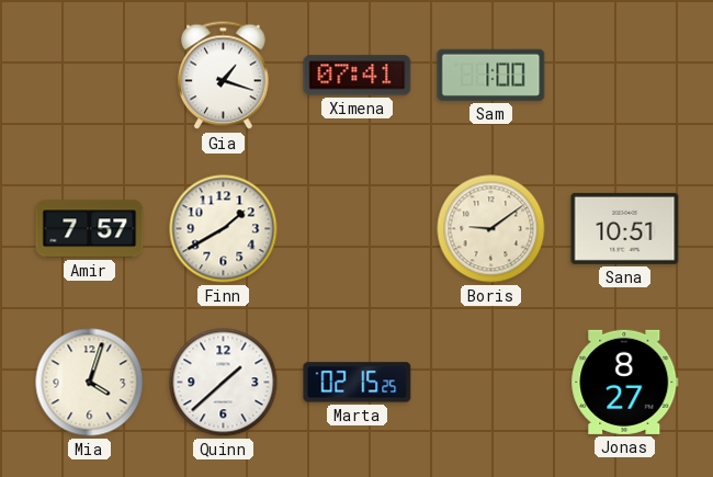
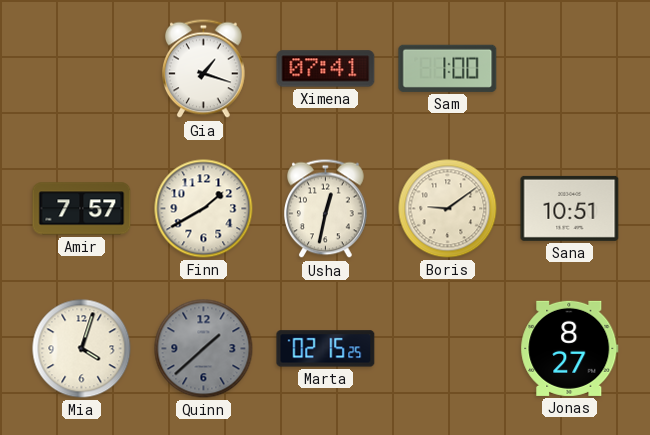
Usha: none -> 12:32
Quinn dial: white -> grey
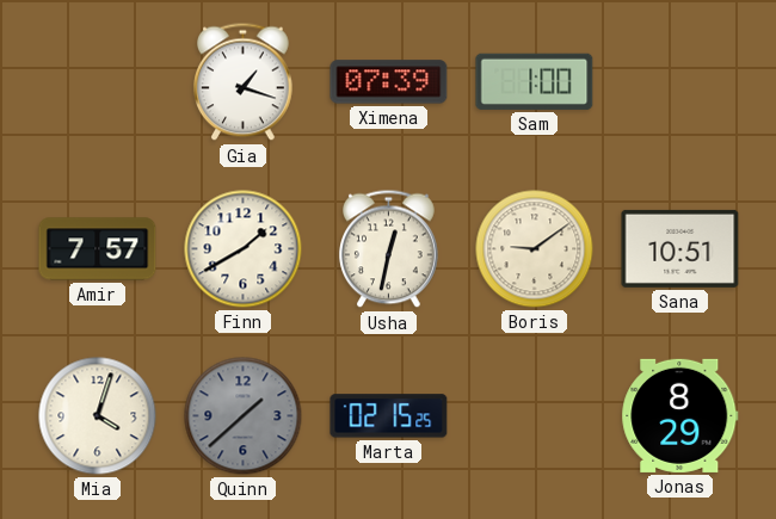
Ximena: 07:41 -> 07:39
Jonas: 8:27 -> 8:29
